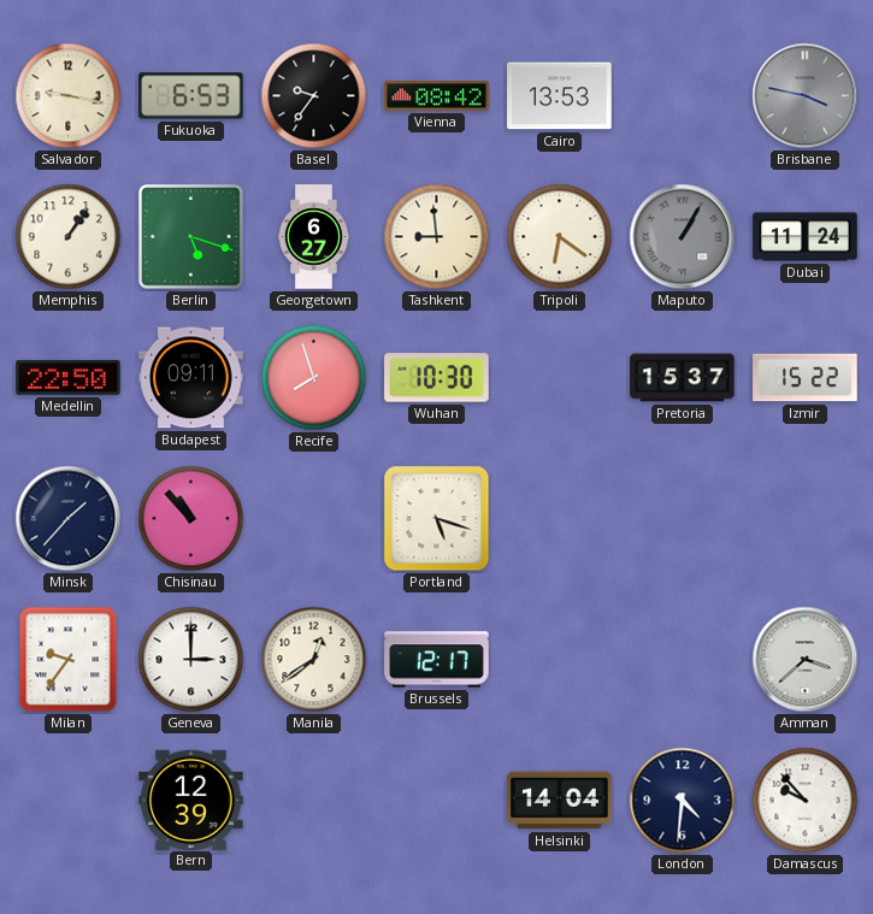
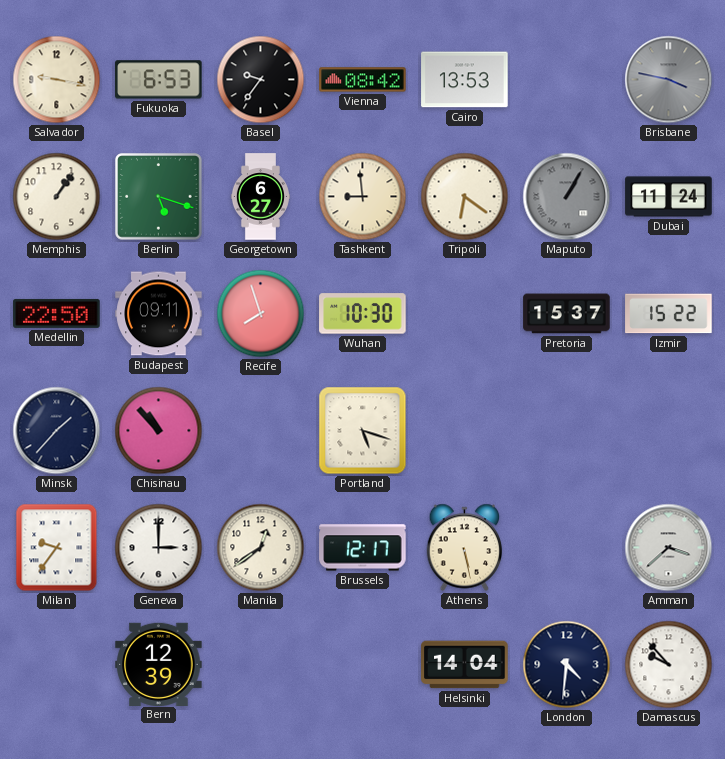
Athens: none -> 5:28
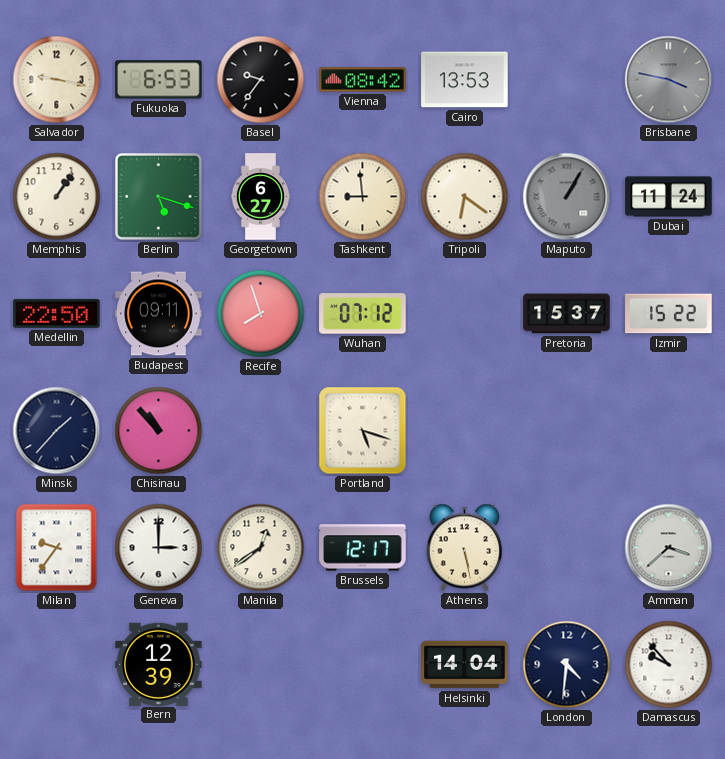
Wuhan: 10:30 -> 07:12
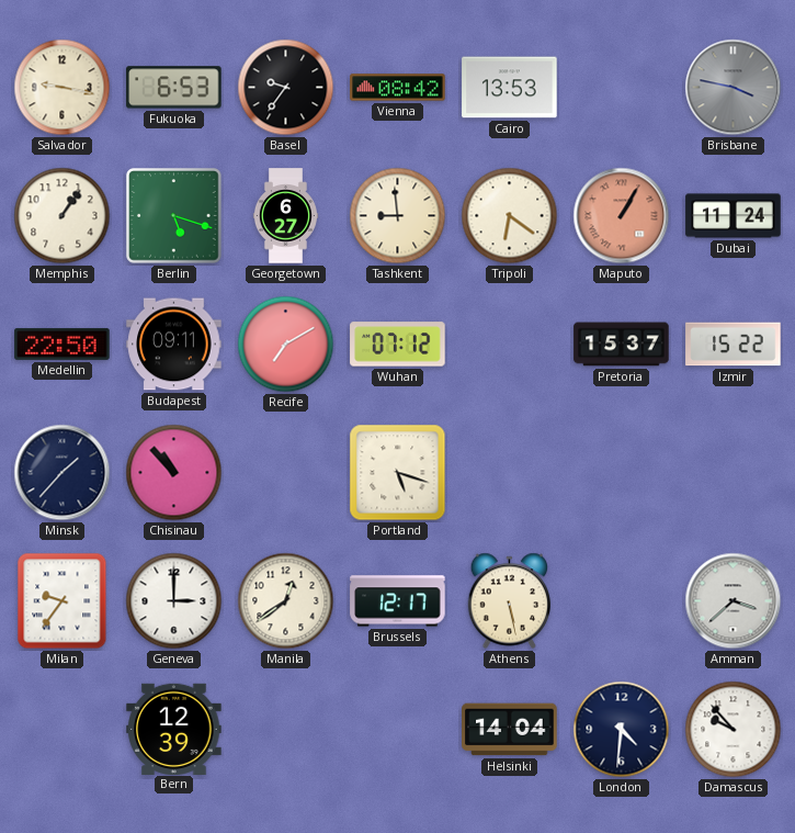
Maputo dial: grey -> salmon
Recife: 7:57 -> 7:10
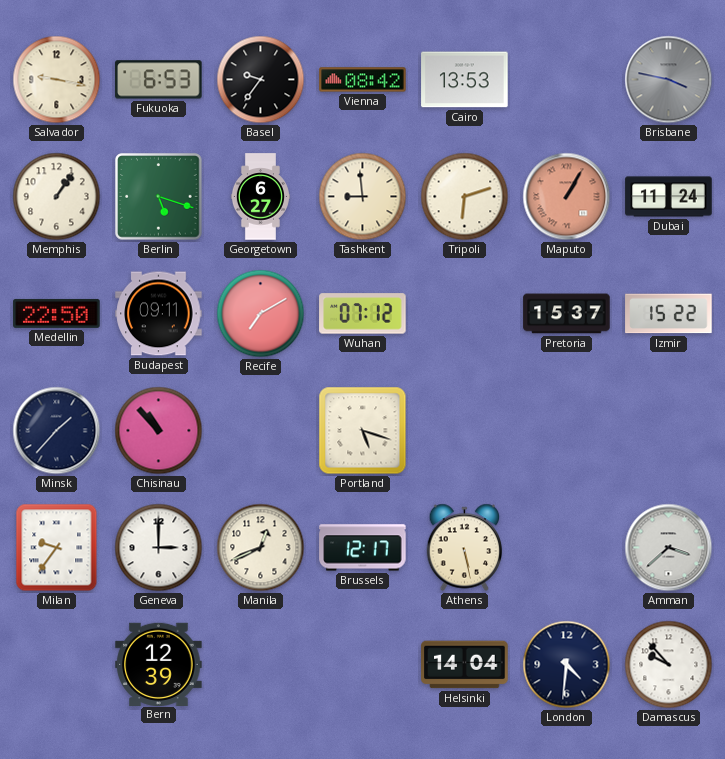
Tripoli: 6:21 -> 6:12
Manila: 12:39 -> 12:41
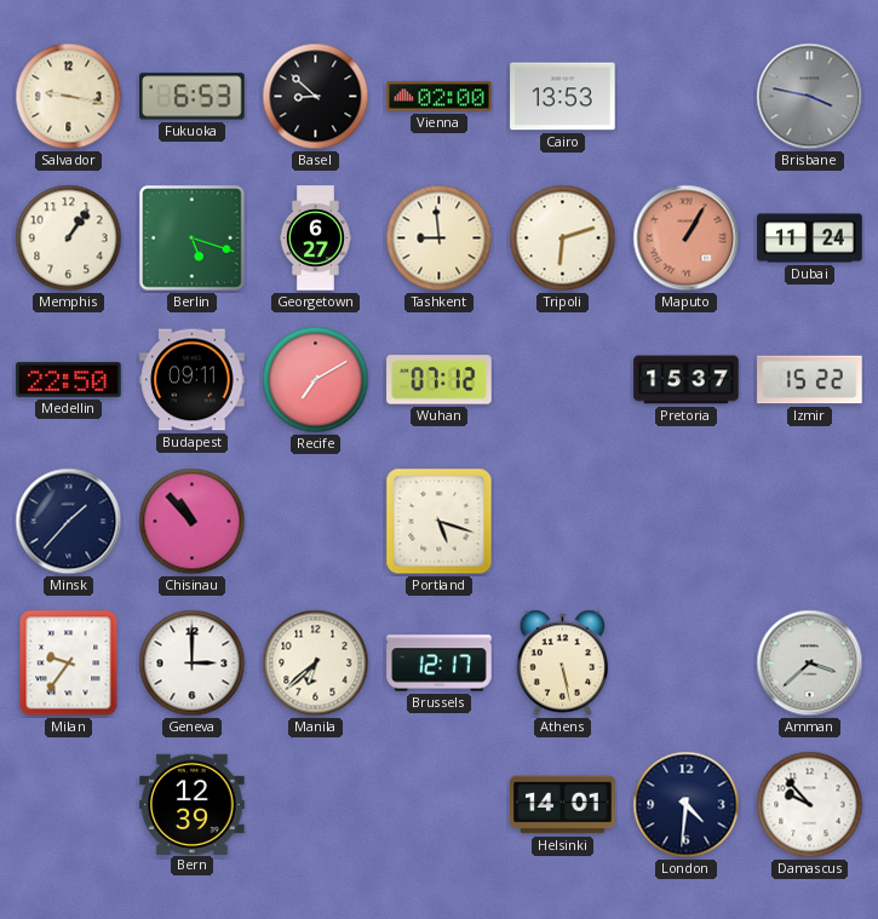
Basel: 9:36 -> 8:52
Vienna: 08:42 -> 02:00
Manila: 12:41 -> 6:38
Helsinki: 14:04 -> 14:01
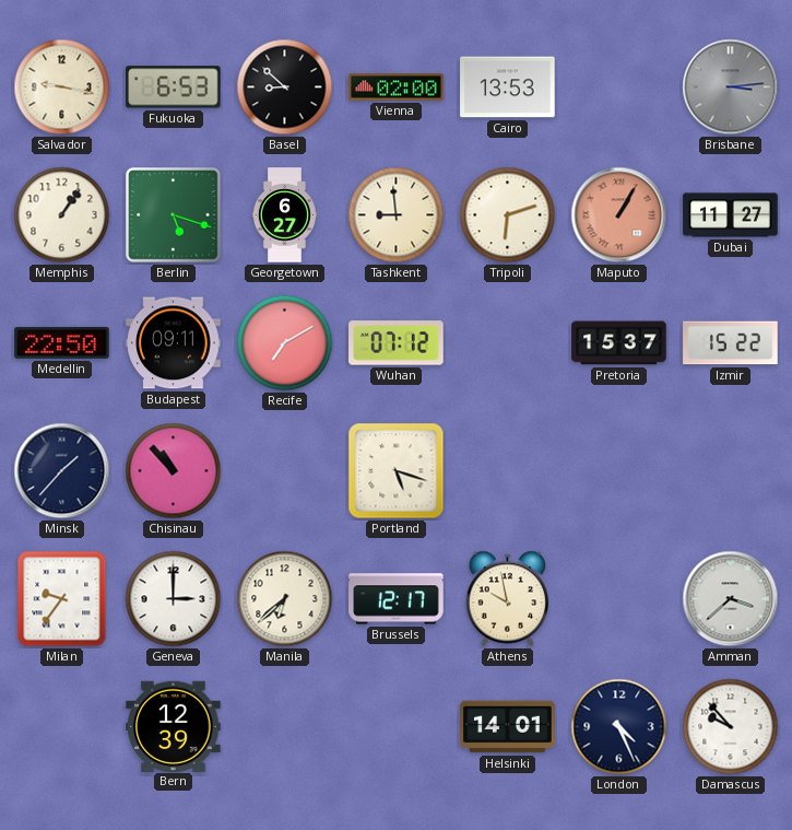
Brisbane: 3:47 -> 3:14
Dubai: 11:24 -> 11:27
Athens: 5:28 -> 9:58
London: 4:31 -> 4:26
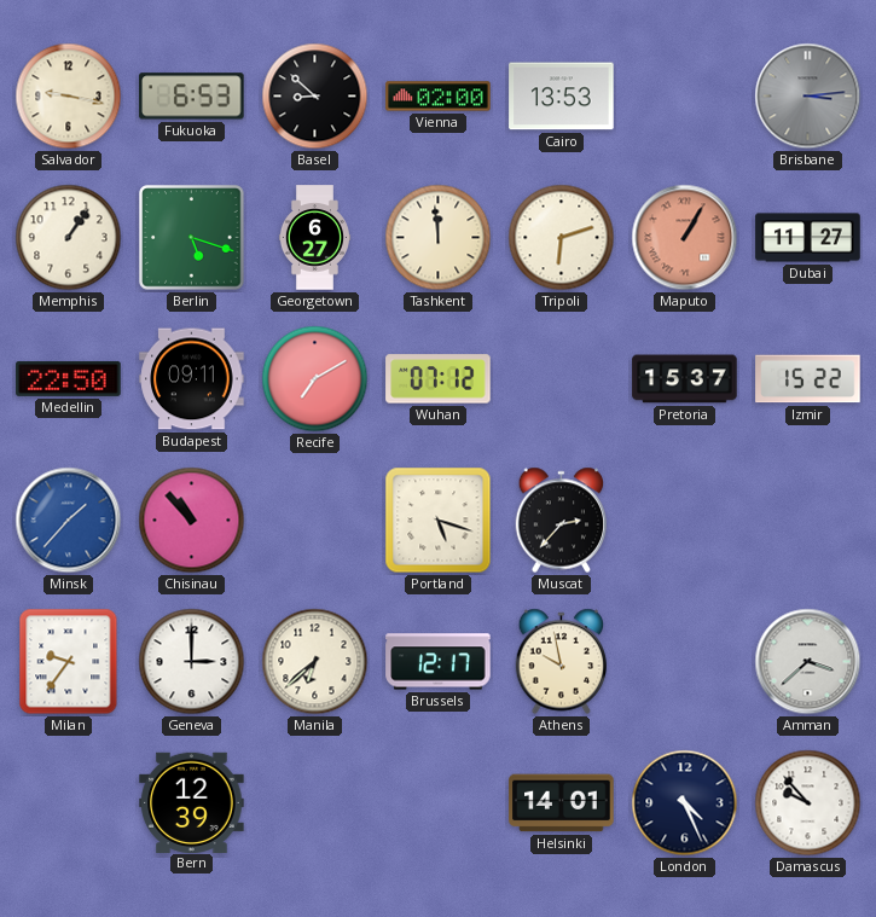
Tashkent: 8:59 -> 11:59
Minsk dial: navy -> blue
Muscat: none -> 2:37
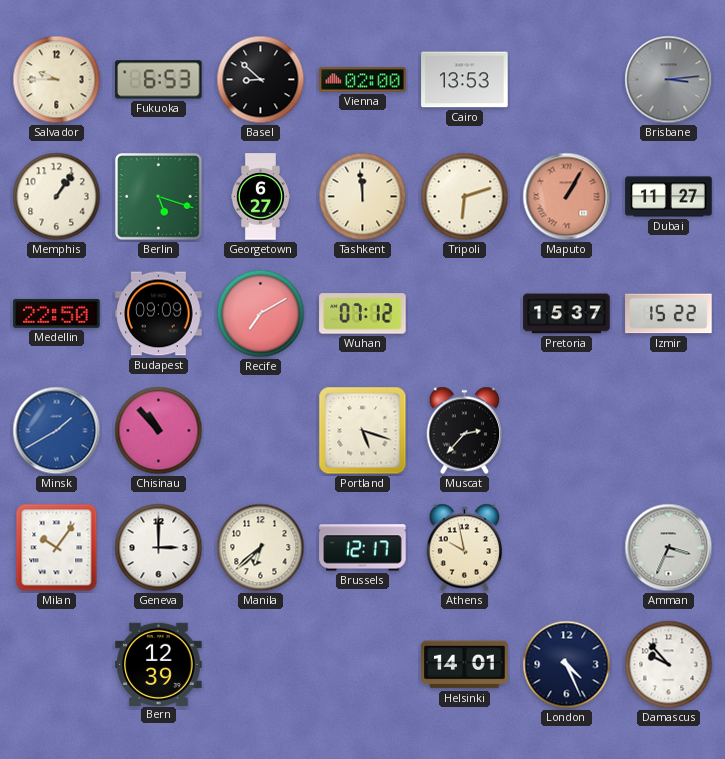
Salvador: 9:17 -> 9:45
Budapest: 09:11 -> 09:09
Minsk: 1:37 -> 1:40
Milan: 9:36 -> 10:06
Amman: 3:38 -> 3:34
